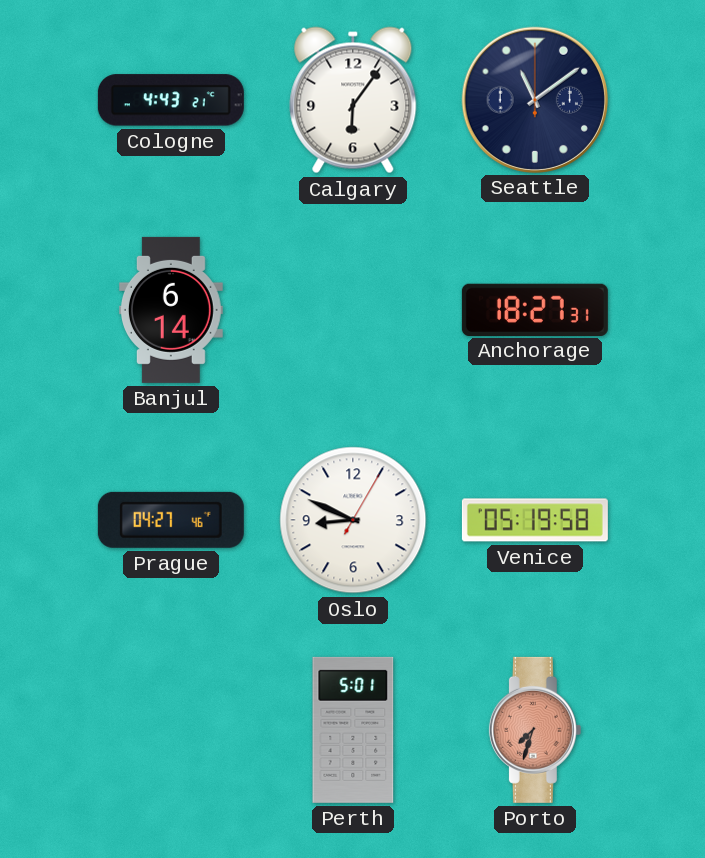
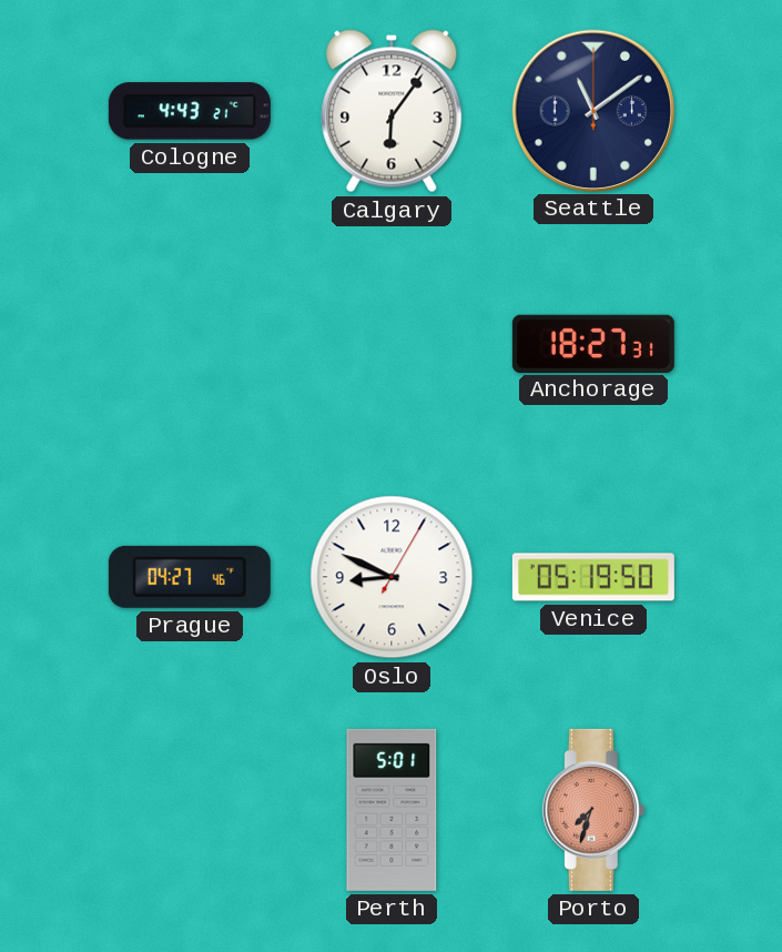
Banjul: 6:14 -> none
Venice: 05:19:58 -> 05:19:50
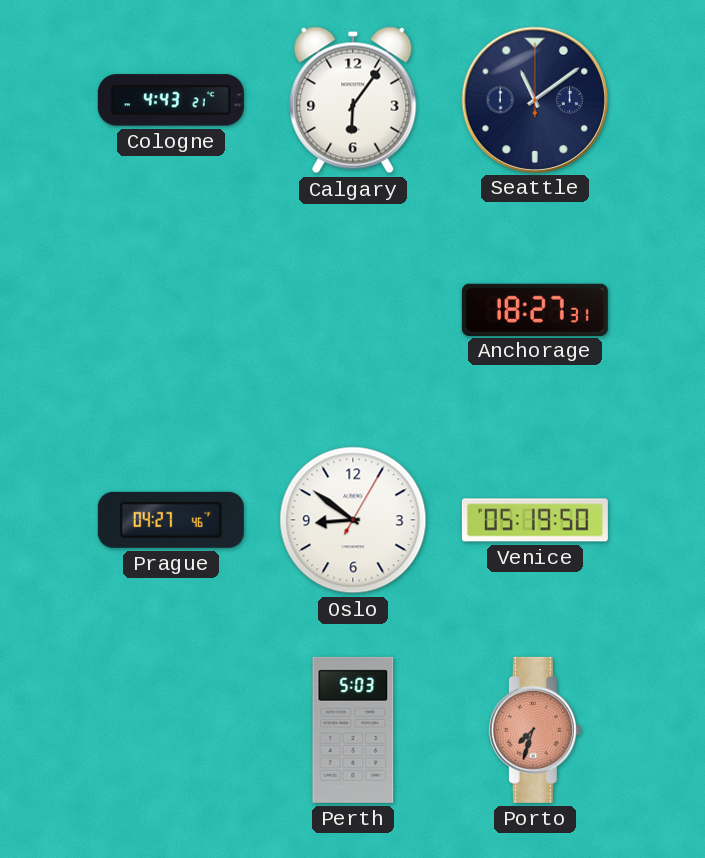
Oslo: 8:49 -> 8:51
Perth: 5:01 -> 5:03
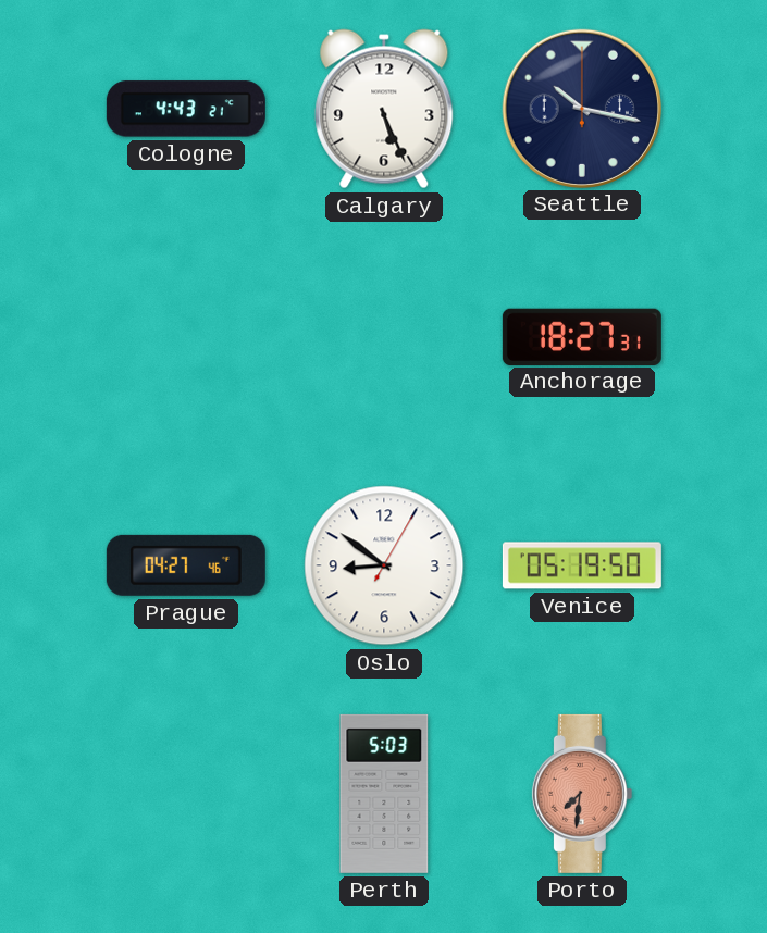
Calgary: 6:06 -> 5:26
Seattle: 11:09 -> 10:17
Porto: 7:33 -> 7:31
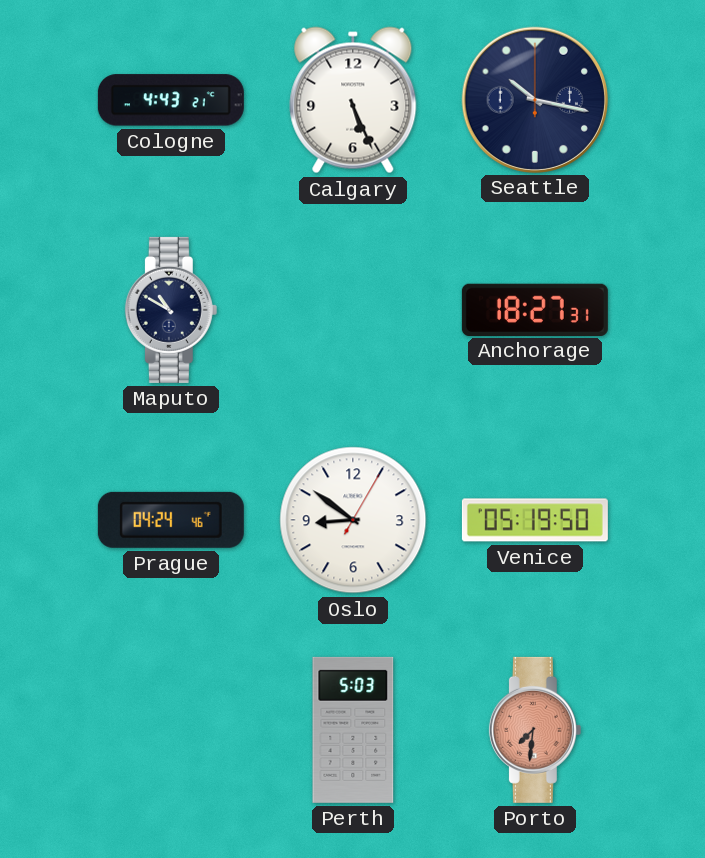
Maputo: none -> 10:50
Prague: 04:27 -> 04:24
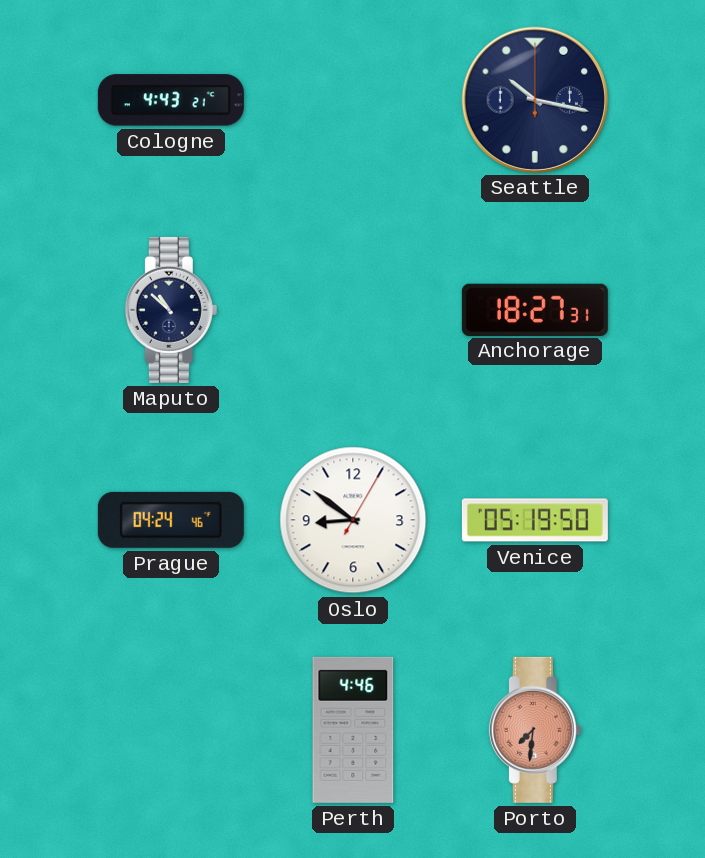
Calgary: 5:26 -> none
Maputo: 10:50 -> 10:52
Perth: 5:03 -> 4:46
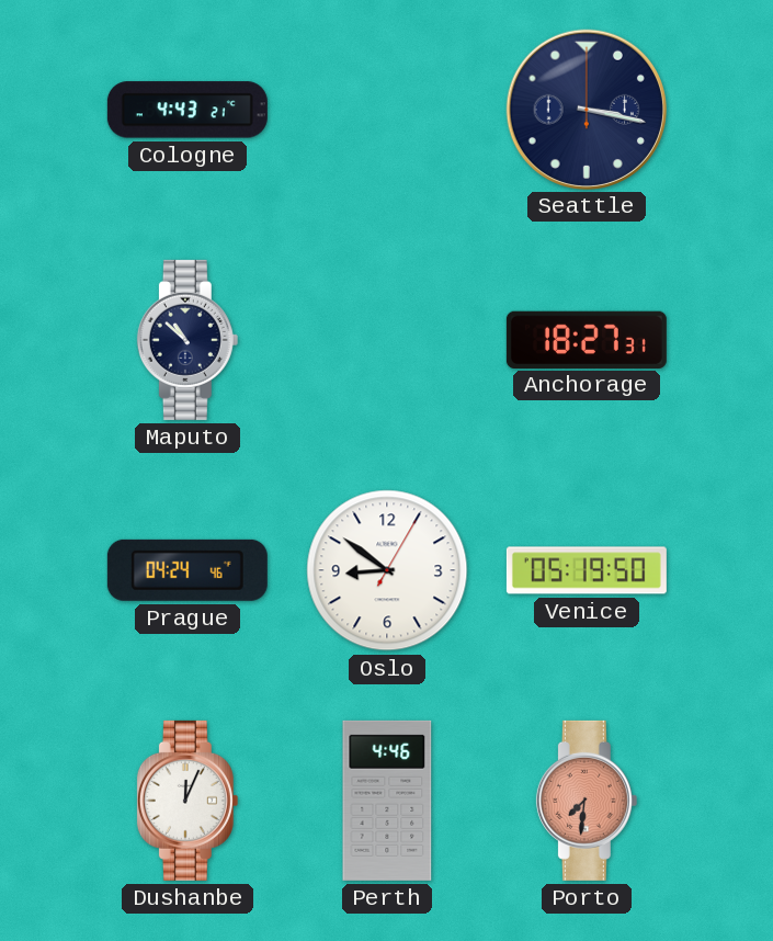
Seattle: 10:17 -> 3:17
Dushanbe: none -> 12:04
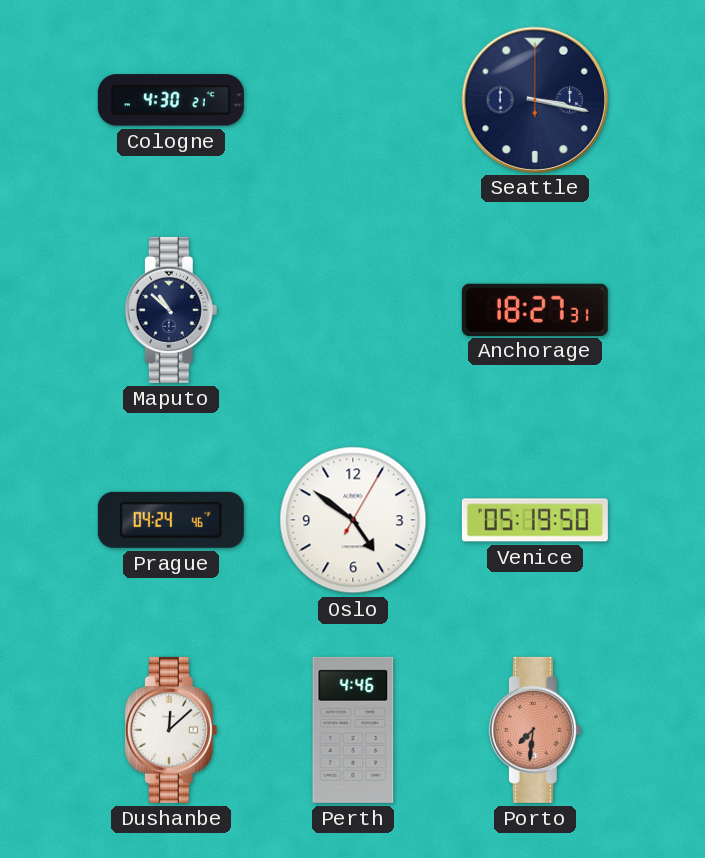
Cologne: 4:43 -> 4:30
Oslo: 8:51 -> 4:51
Dushanbe: 12:04 -> 12:08
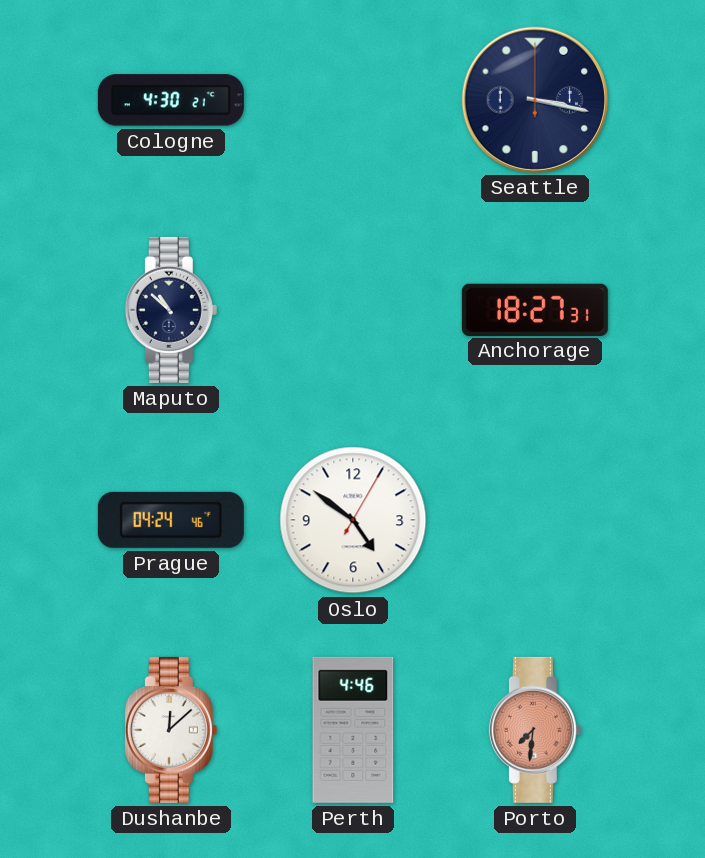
Venice: 05:19 -> none
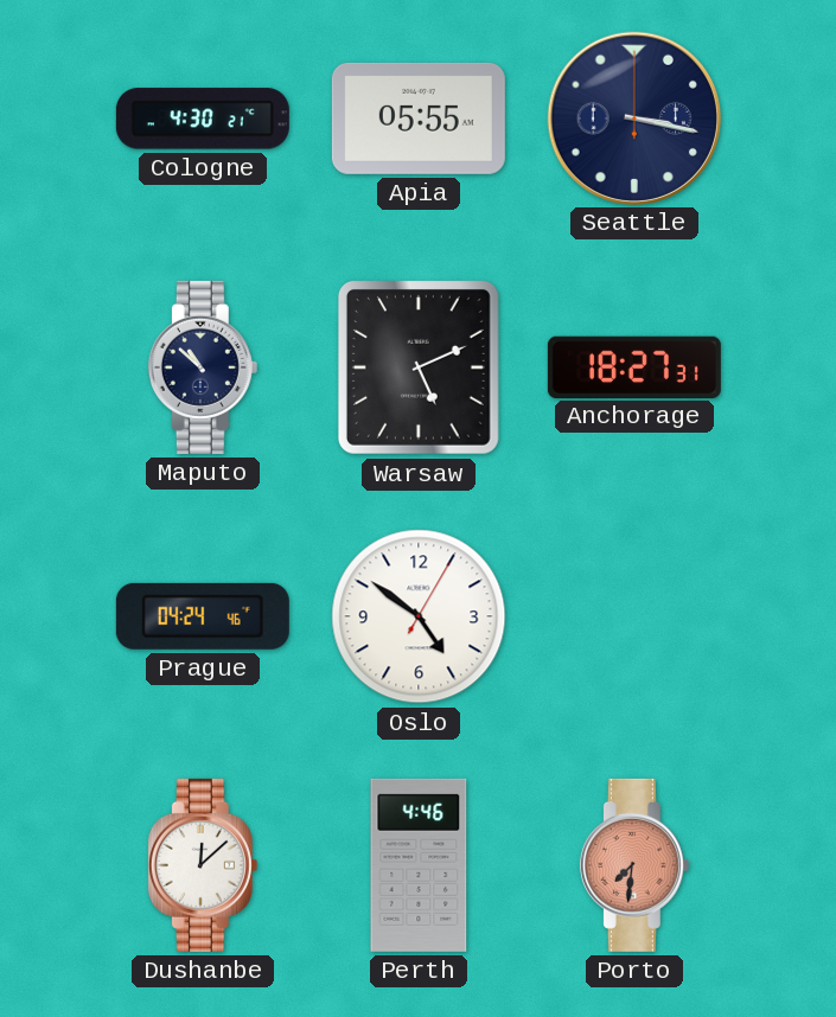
Apia: none -> 05:55
Warsaw: none -> 5:11
